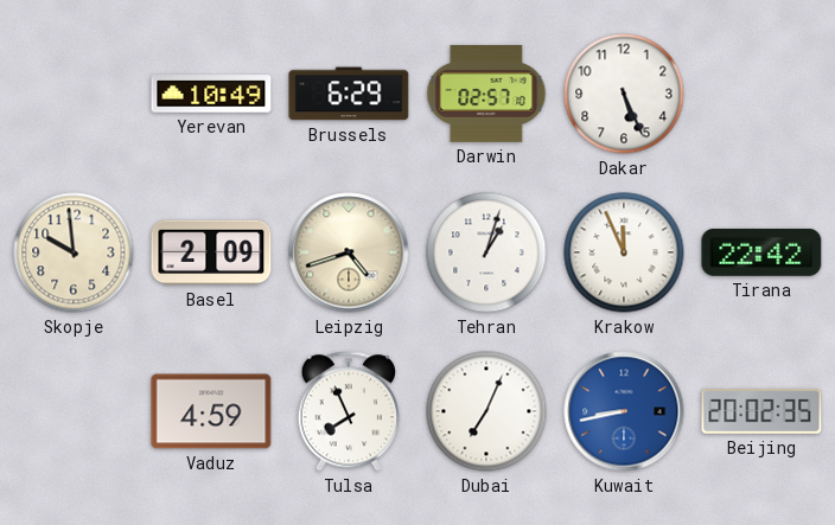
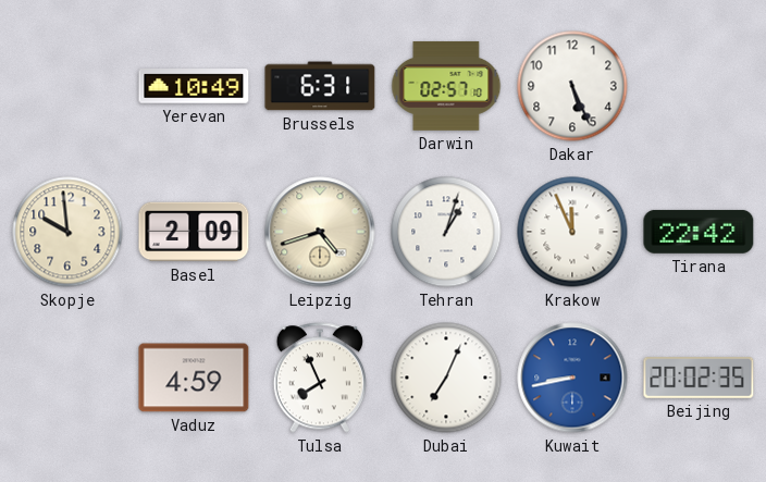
Brussels: 6:29 -> 6:31
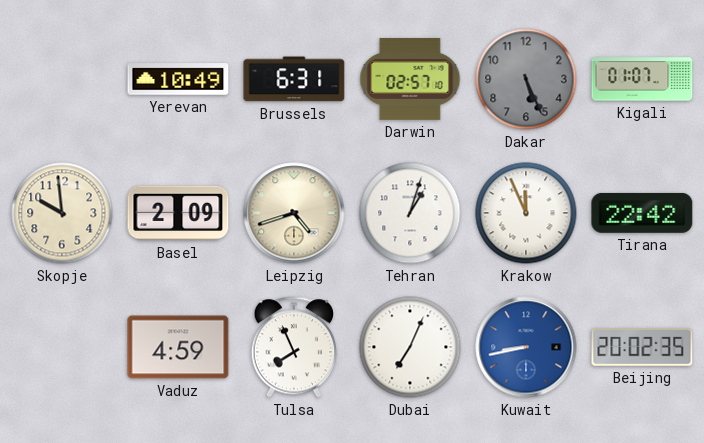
Dakar dial: white -> grey
Kigali: none -> 01:07
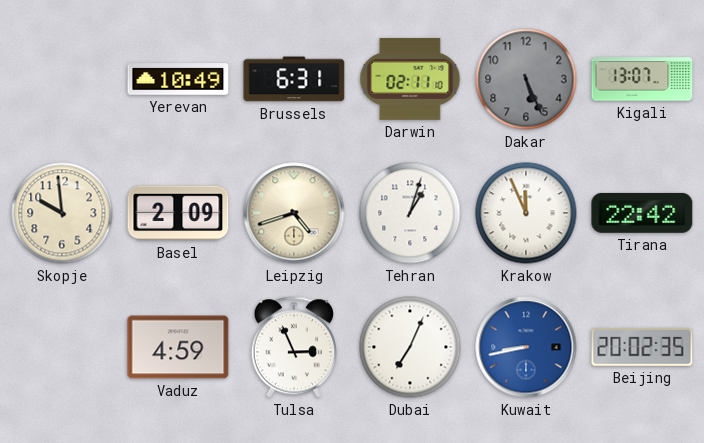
Darwin: 02:57 -> 02:11
Kigali: 01:07 -> 13:07
Tulsa: 7:56 -> 2:56
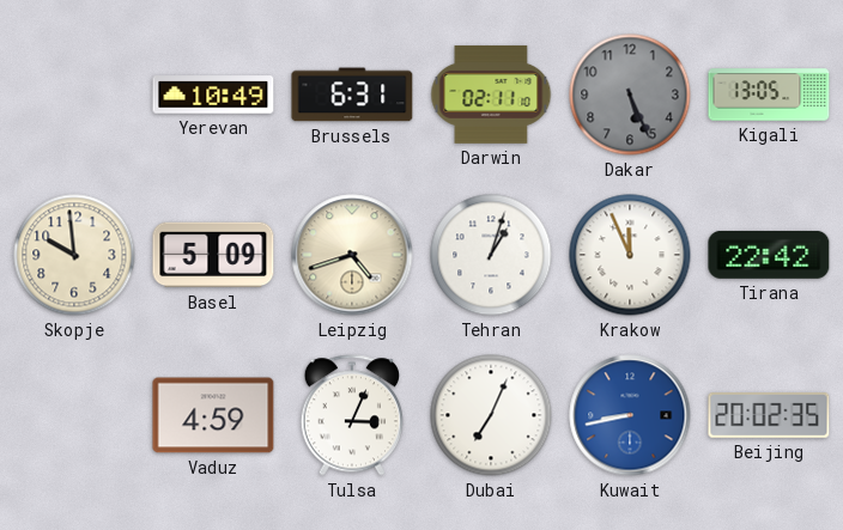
Kigali: 13:07 -> 13:05
Basel: 2:09 -> 5:09
Tulsa: 2:56 -> 3:04
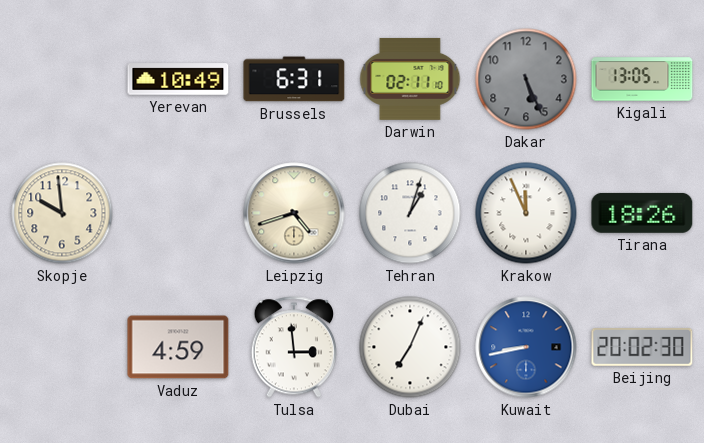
Basel: 5:09 -> none
Tirana: 22:42 -> 18:26
Tulsa: 3:04 -> 2:59
Beijing: 20:02:35 -> 20:02:30
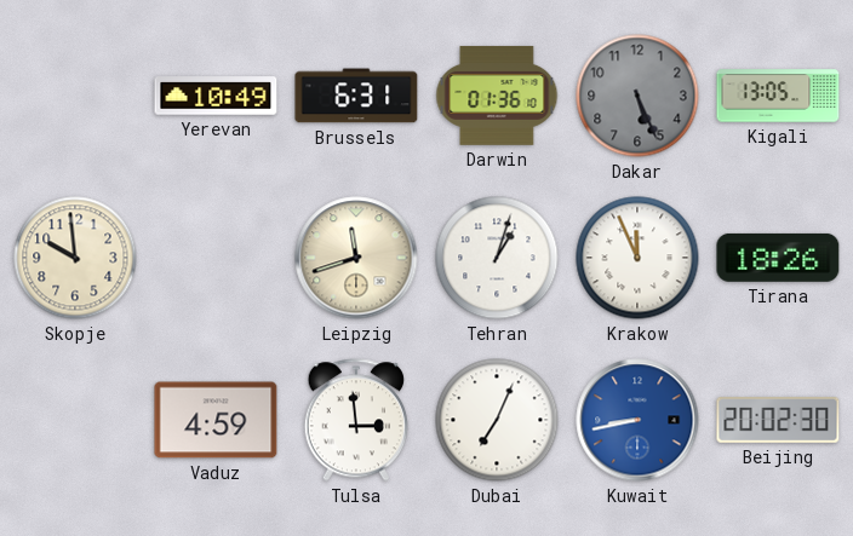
Darwin: 02:11 -> 01:36
Leipzig: 4:42 -> 11:42
